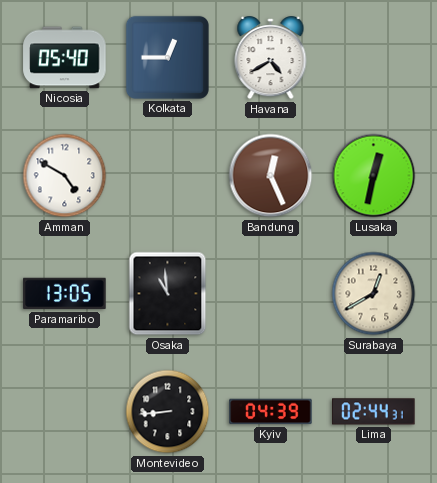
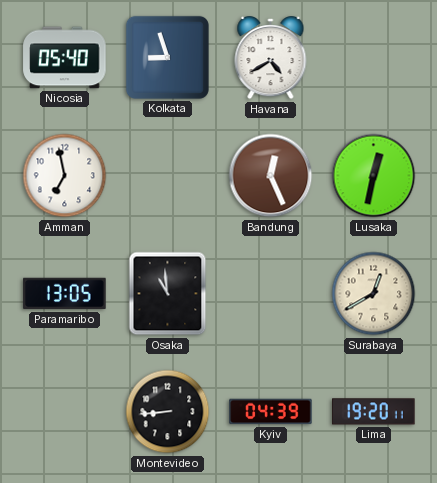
Kolkata: 12:45 -> 8:57
Amman: 4:50 -> 6:58
Lima: 02:44 -> 19:20
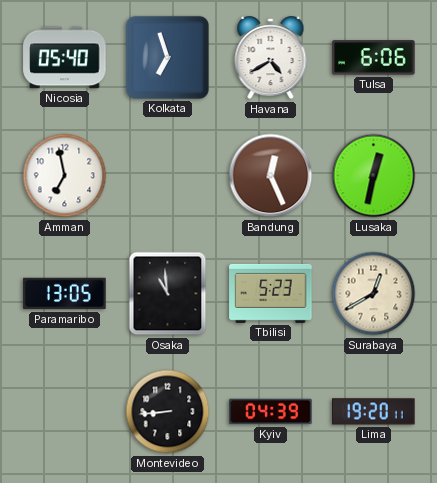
Kolkata: 8:57 -> 6:57
Tulsa: none -> 6:06
Tbilisi: none -> 5:23
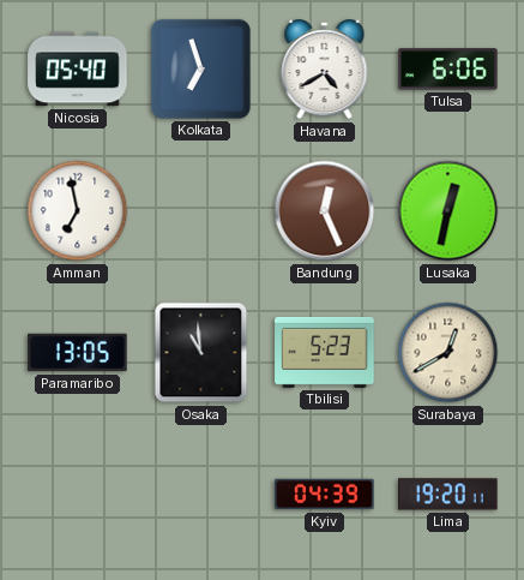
Montevideo: 8:44 -> none
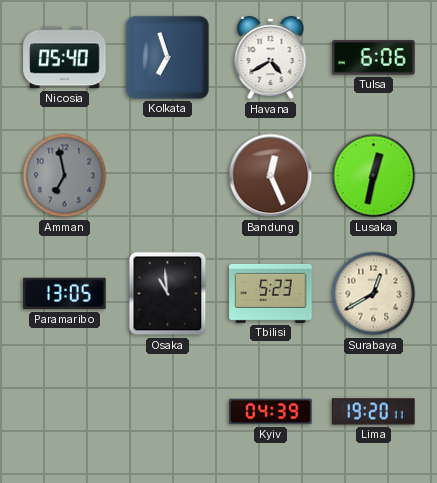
Amman dial: white -> grey
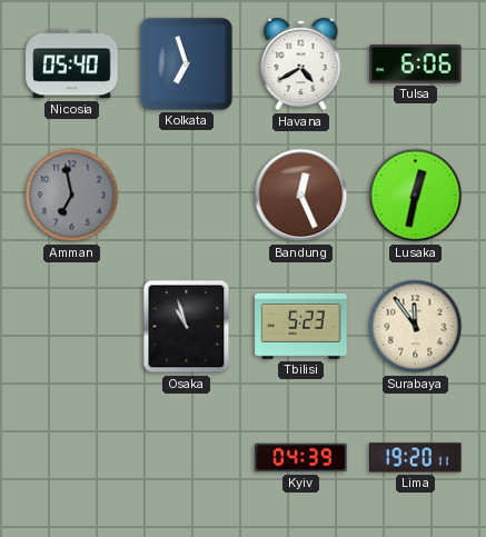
Paramaribo: 13:05 -> none
Osaka: 10:59 -> 10:57
Surabaya: 12:40 -> 11:54
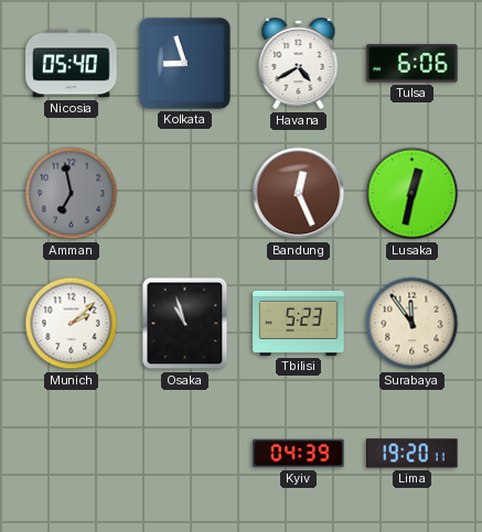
Kolkata: 6:57 -> 8:57
Munich: none -> 2:08
